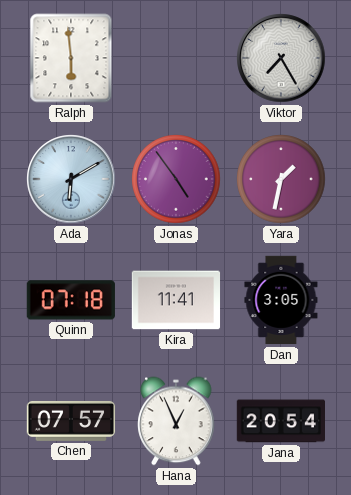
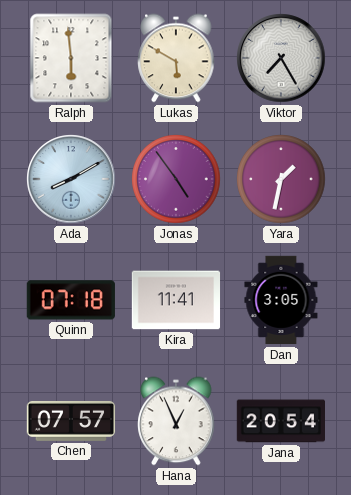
Lukas: none -> 5:50
Ada: 6:10 -> 8:10
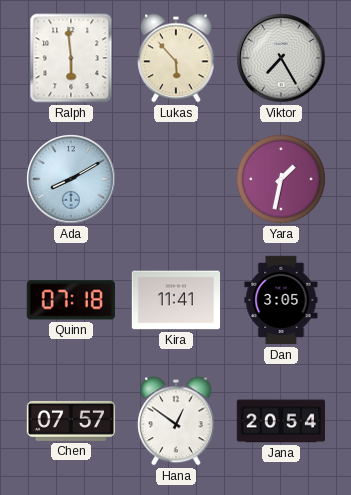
Lukas: 5:50 -> 5:53
Jonas: 4:54 -> none
Hana: 12:56 -> 12:51
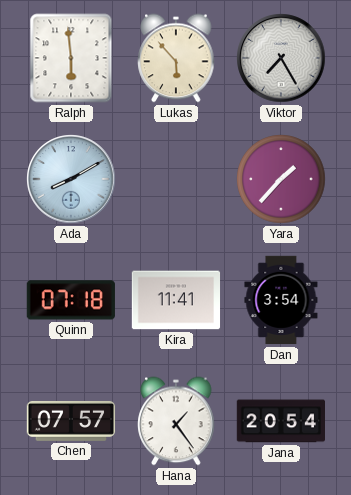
Yara: 1:32 -> 1:37
Dan: 3:05 -> 3:54
Hana: 12:51 -> 1:24
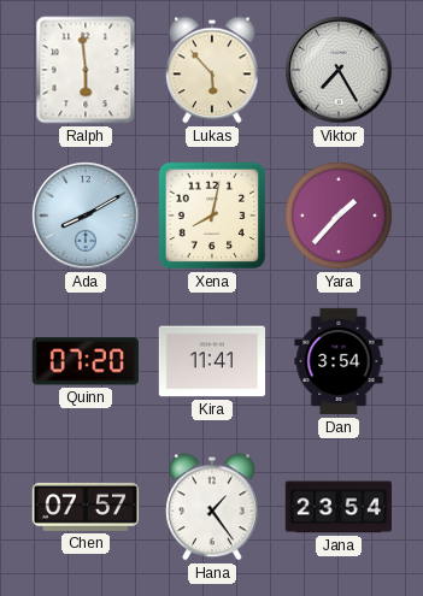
Xena: none -> 8:02
Quinn: 07:18 -> 07:20
Jana: 20:54 -> 23:54
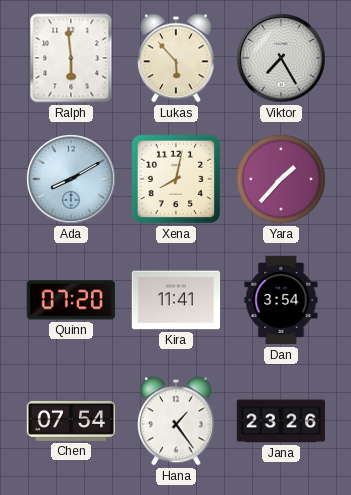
Chen: 07:57 -> 07:54
Jana: 23:54 -> 23:26
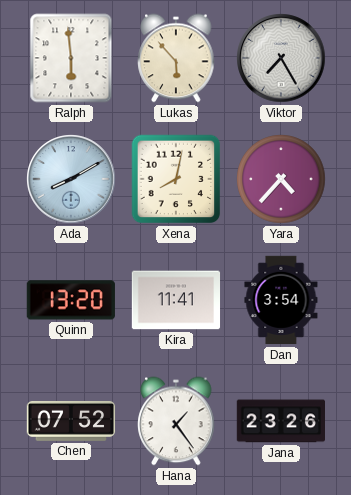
Yara: 1:37 -> 4:37
Quinn: 07:20 -> 13:20
Chen: 07:54 -> 07:52
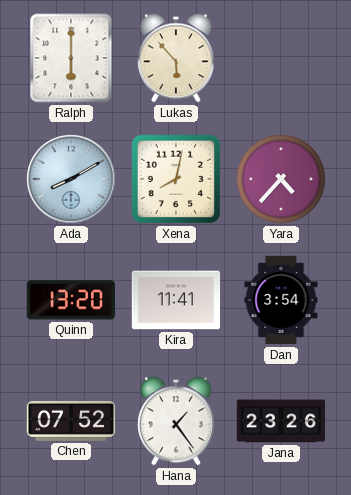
Ralph: 5:59 -> 6:00
Viktor: 7:25 -> none
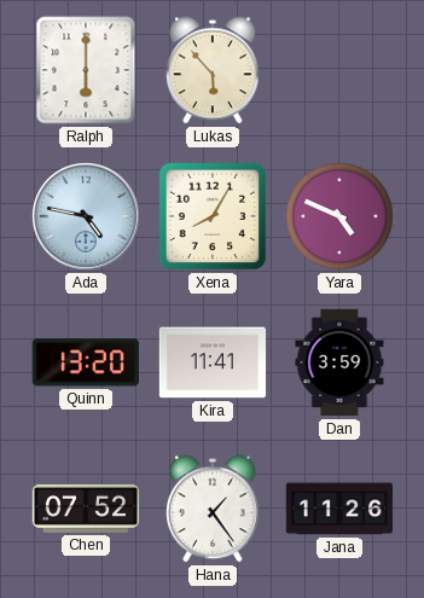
Ada: 8:10 -> 4:47
Xena: 8:02 -> 8:05
Yara: 4:37 -> 4:49
Dan: 3:54 -> 3:59
Jana: 23:26 -> 11:26
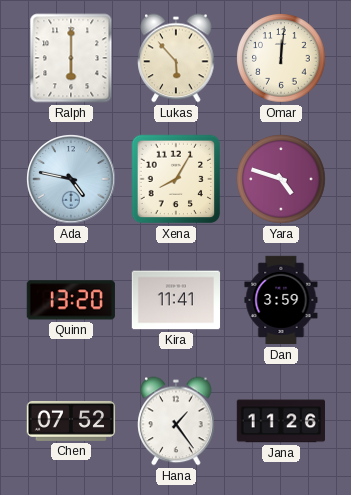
Omar: none -> 12:01
Yara: 4:49 -> 4:48
